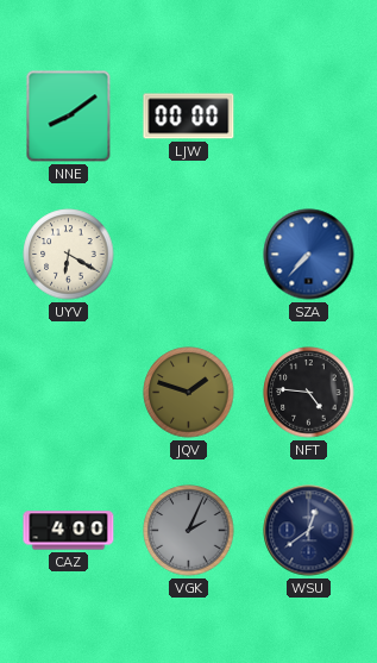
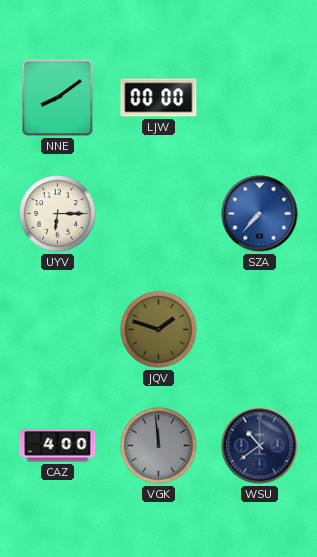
UYV: 6:20 -> 6:15
NFT: 4:46 -> none
VGK: 2:04 -> 11:59
WSU: 12:39 -> 10:39
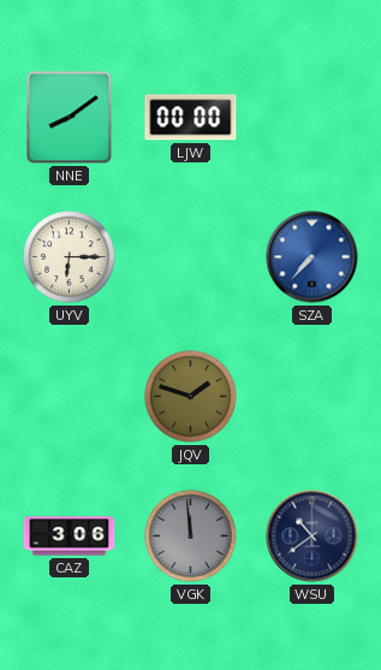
CAZ: 4:00 -> 3:06
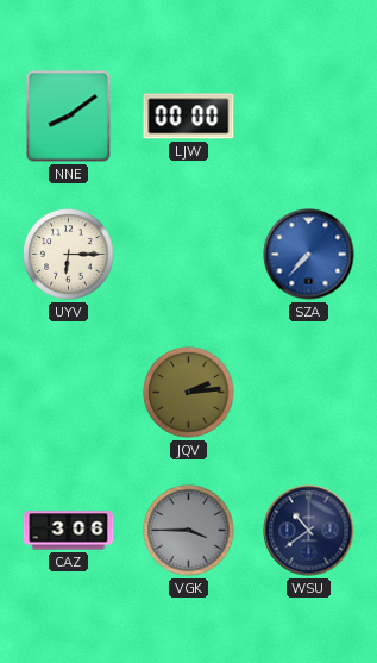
JQV: 1:48 -> 2:14
VGK: 11:59 -> 3:45
